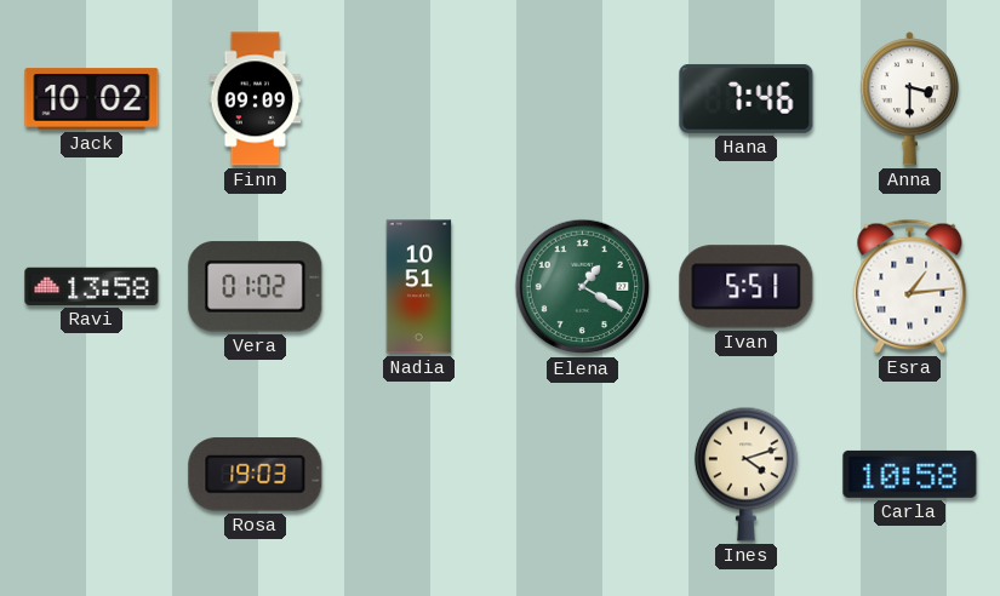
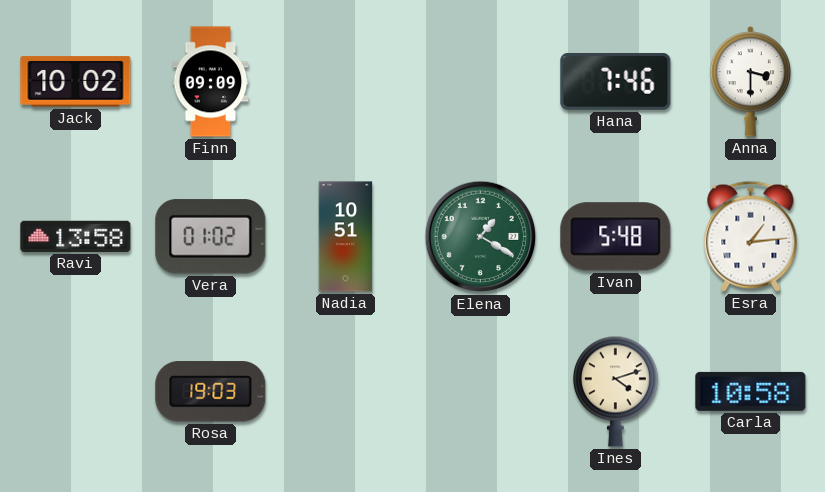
Ivan: 5:51 -> 5:48
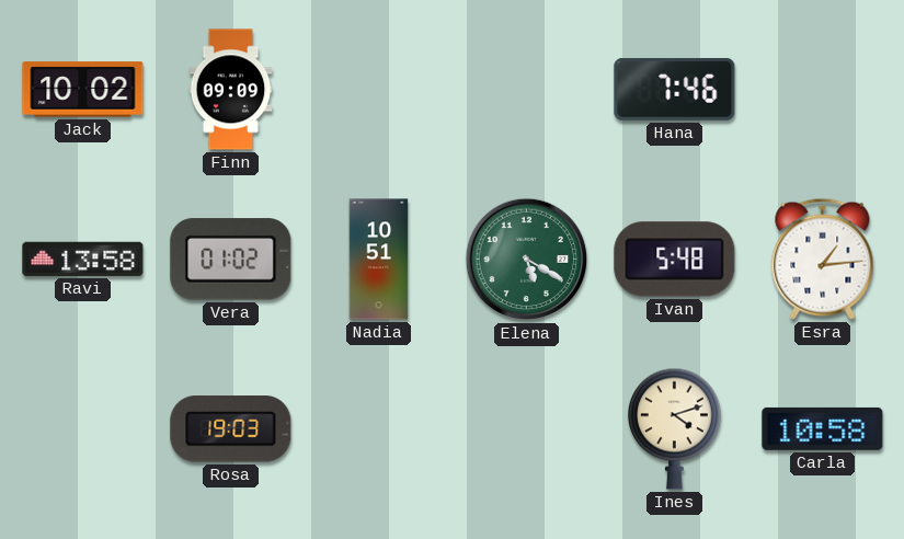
Anna: 3:30 -> none
Elena: 1:20 -> 5:20
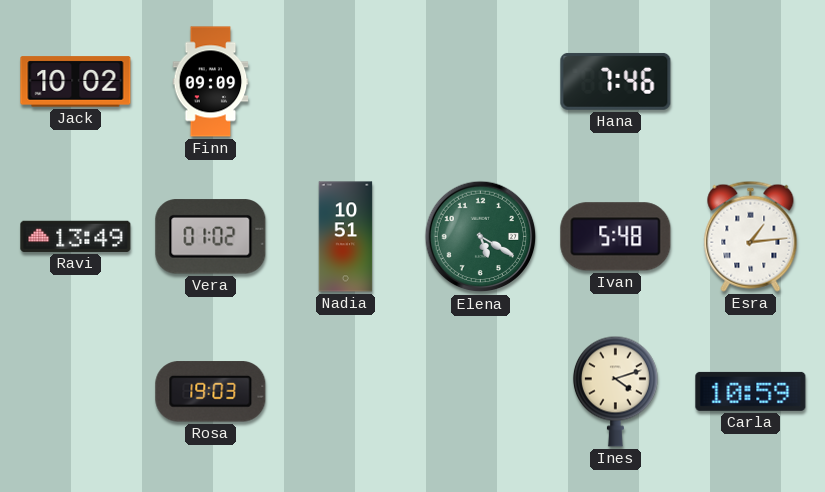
Ravi: 13:58 -> 13:49
Carla: 10:58 -> 10:59
